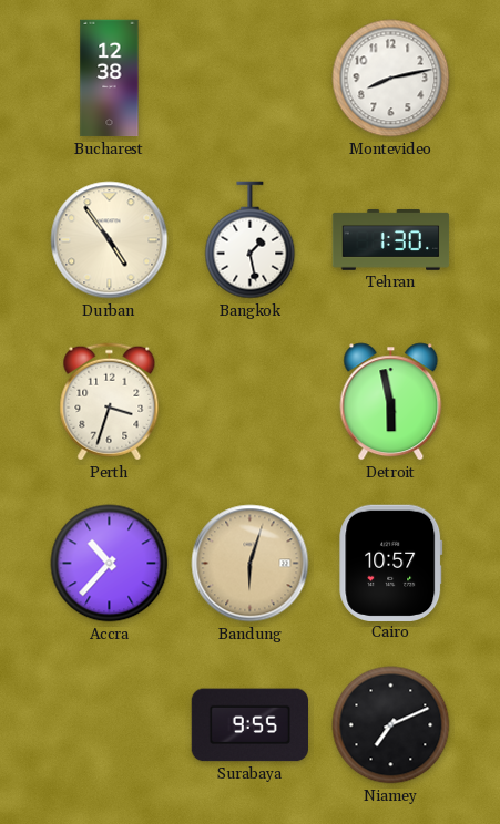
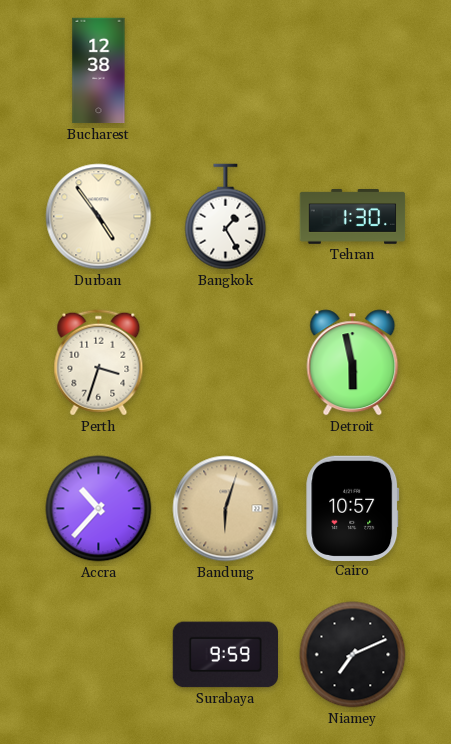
Montevideo: 8:13 -> none
Bangkok: 1:28 -> 1:25
Surabaya: 9:55 -> 9:59
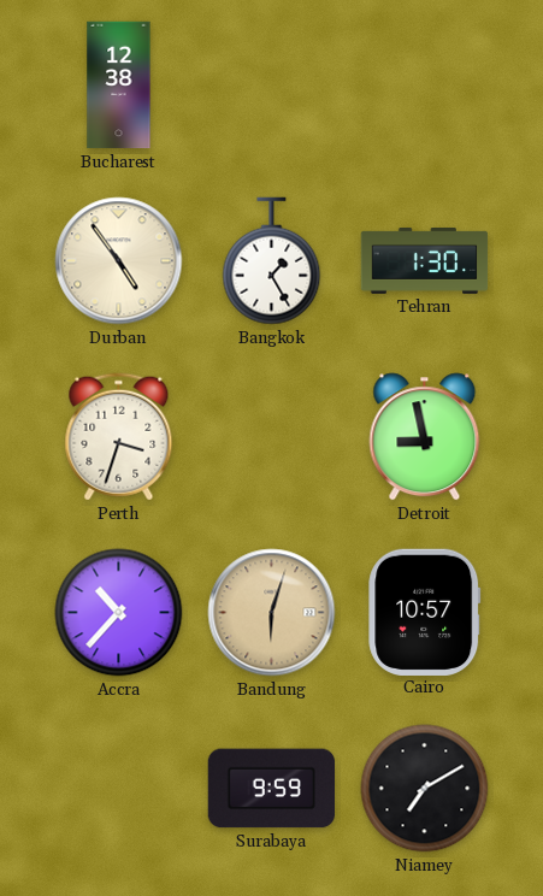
Detroit: 5:58 -> 8:58
Niamey: 7:11 -> 7:10
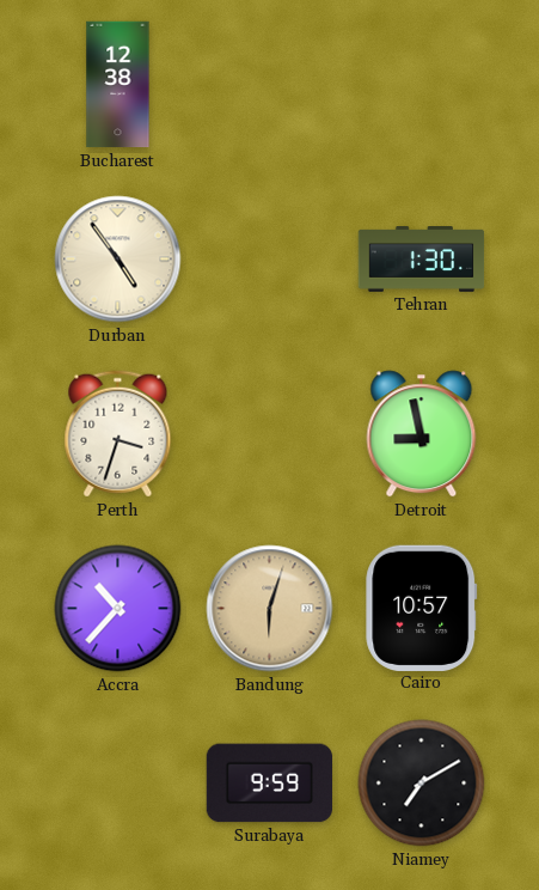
Bangkok: 1:25 -> none
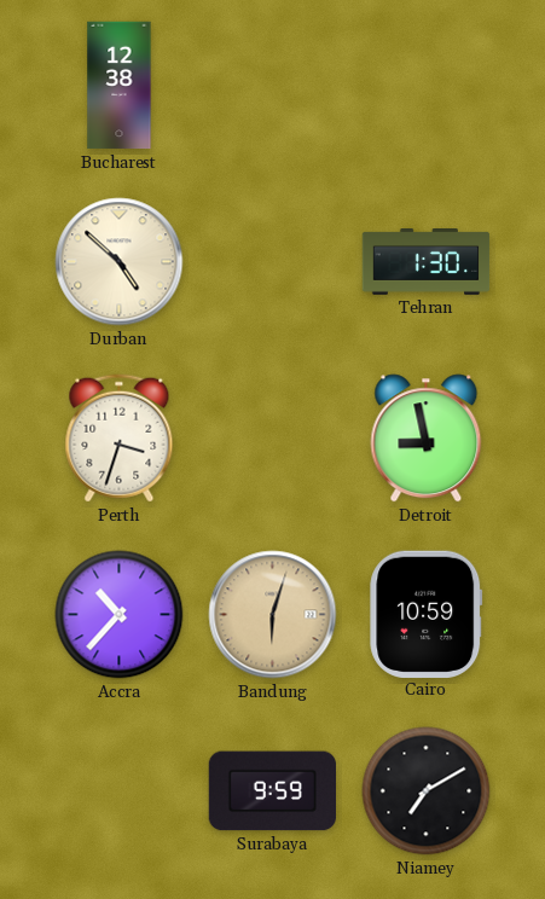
Durban: 4:54 -> 4:52
Cairo: 10:57 -> 10:59
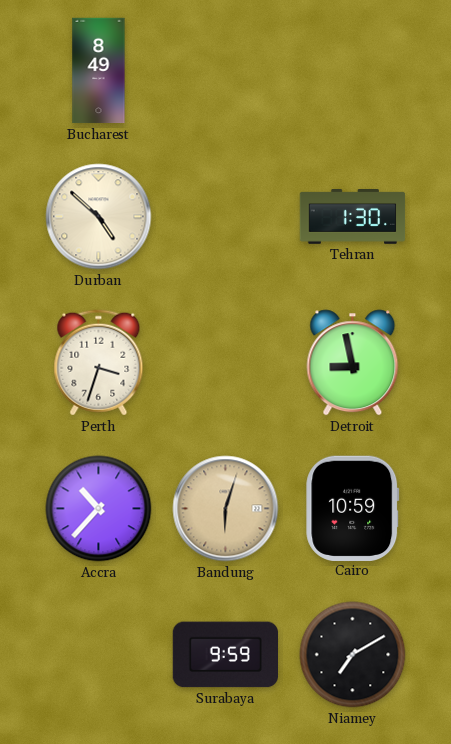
Bucharest: 12:38 -> 8:49
